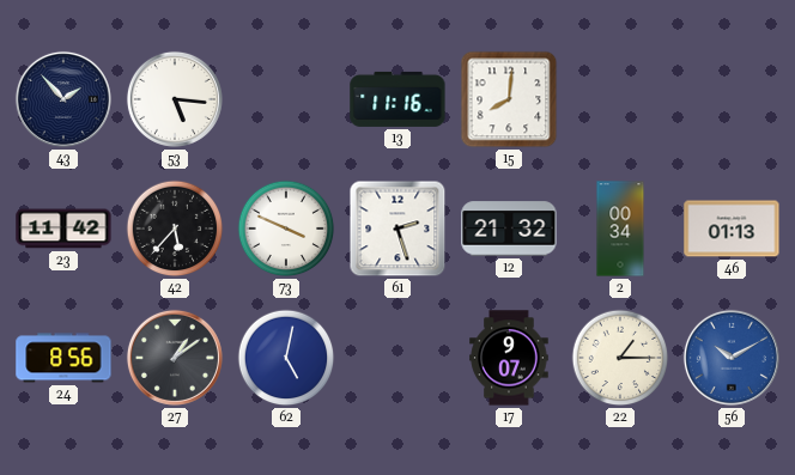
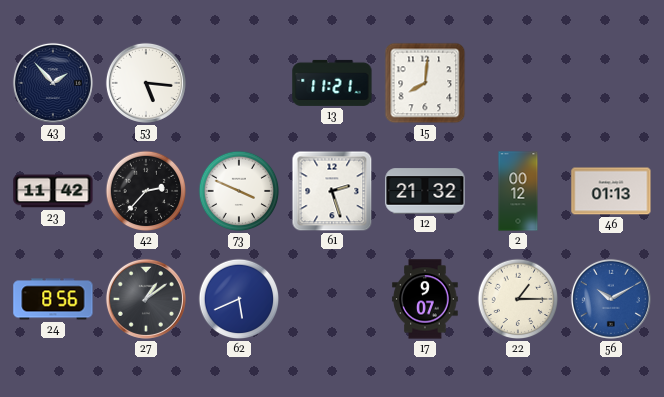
13: 11:16 -> 11:21
42: 5:37 -> 2:37
2: 00:34 -> 00:12
62: 5:02 -> 5:41
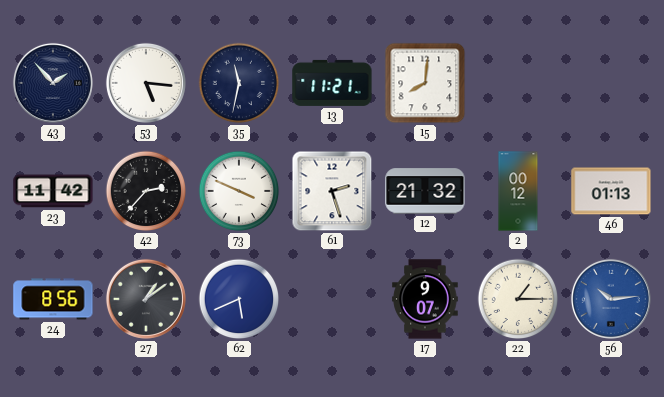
35: none -> 11:32
56: 10:10 -> 10:14
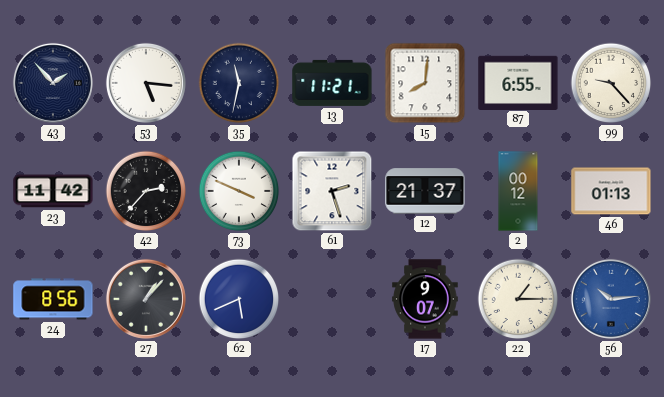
87: none -> 6:55
99: none -> 9:23
12: 21:32 -> 21:37
27: 1:09 -> 1:07
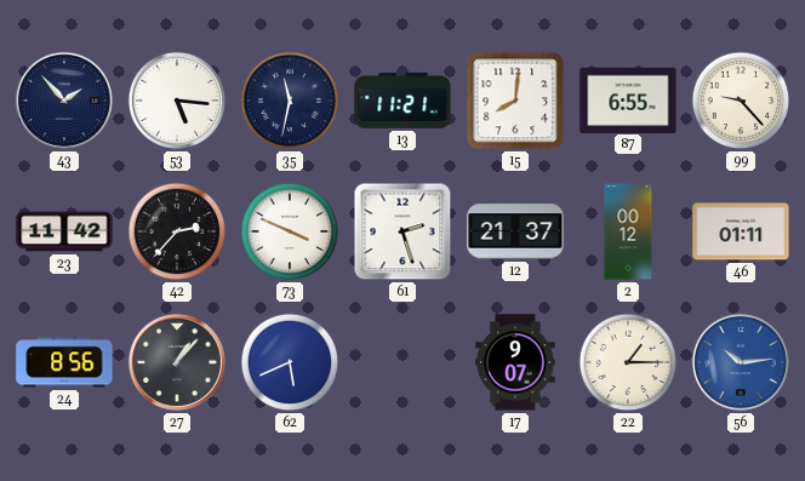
46: 01:13 -> 01:11
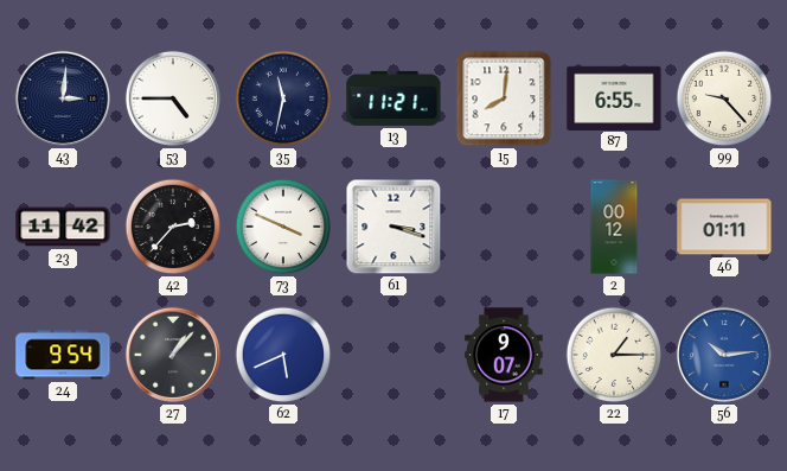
43: 1:53 -> 3:01
53: 5:16 -> 4:45
61: 2:27 -> 3:18
12: 21:37 -> none
24: 8:56 -> 9:54
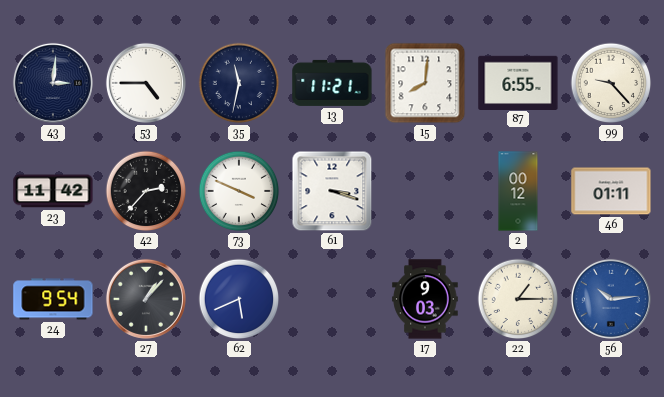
17: 9:07 -> 9:03
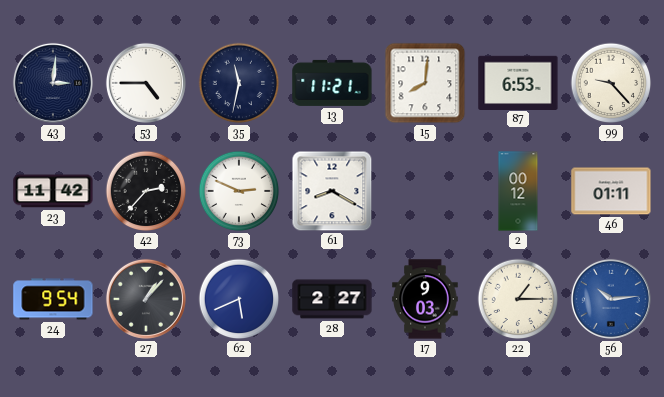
87: 6:55 -> 6:53
73: 3:49 -> 2:49
61: 3:18 -> 8:20
28: none -> 2:27
